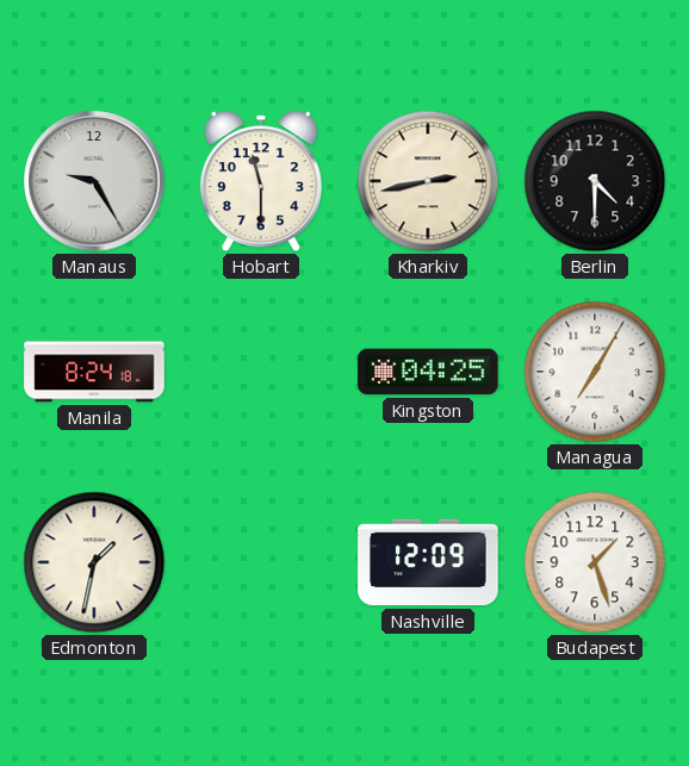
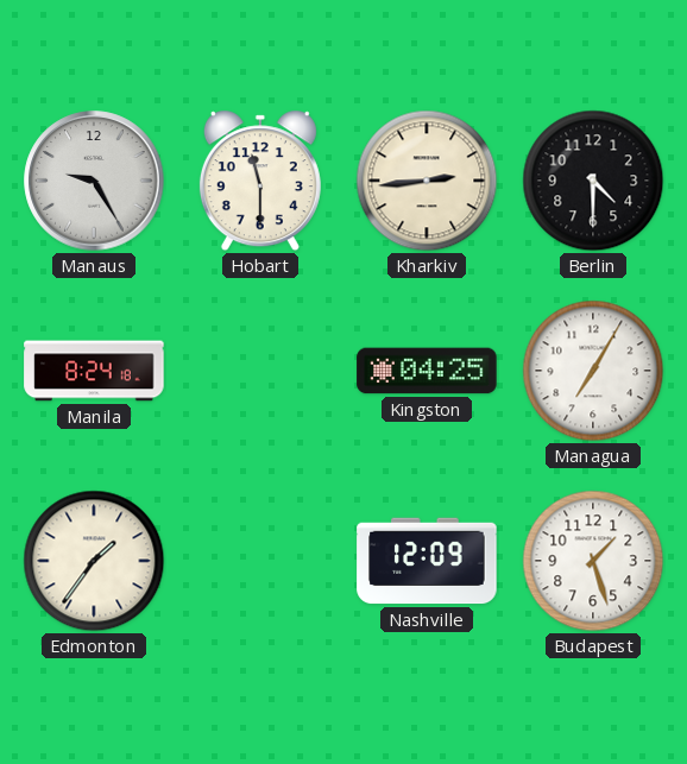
Kharkiv: 2:43 -> 2:44
Edmonton: 1:32 -> 1:36
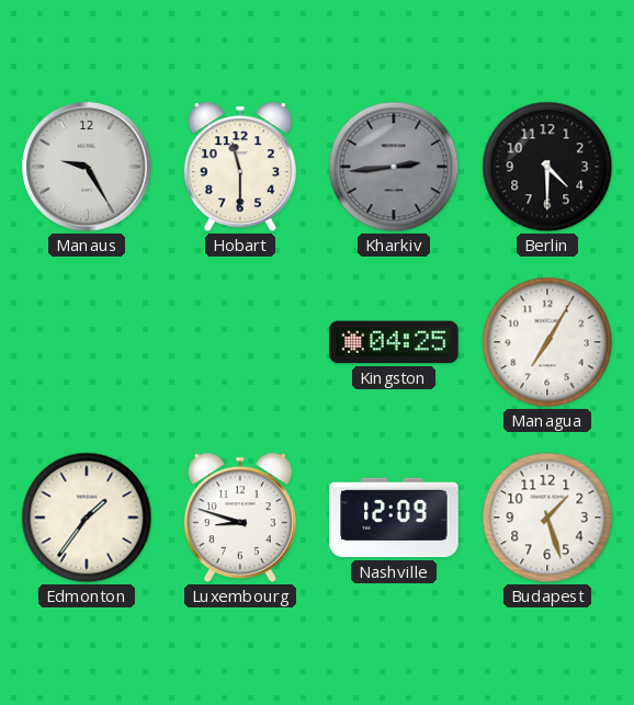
Kharkiv dial: cream -> grey
Manila: 8:24 -> none
Luxembourg: none -> 8:48
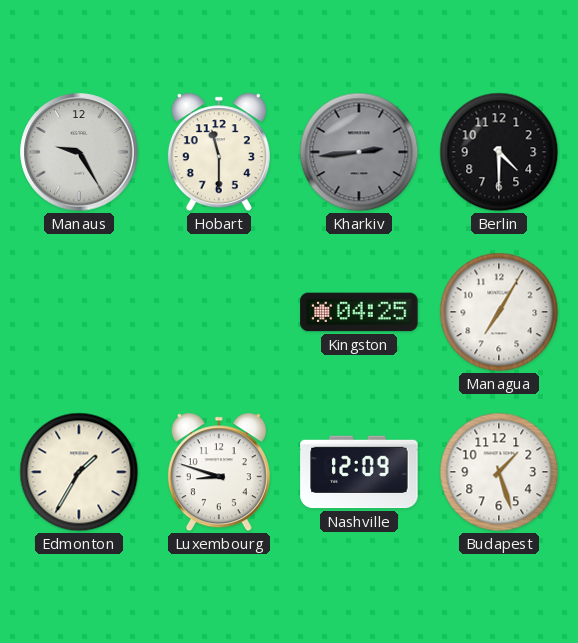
Edmonton: 1:36 -> 1:35
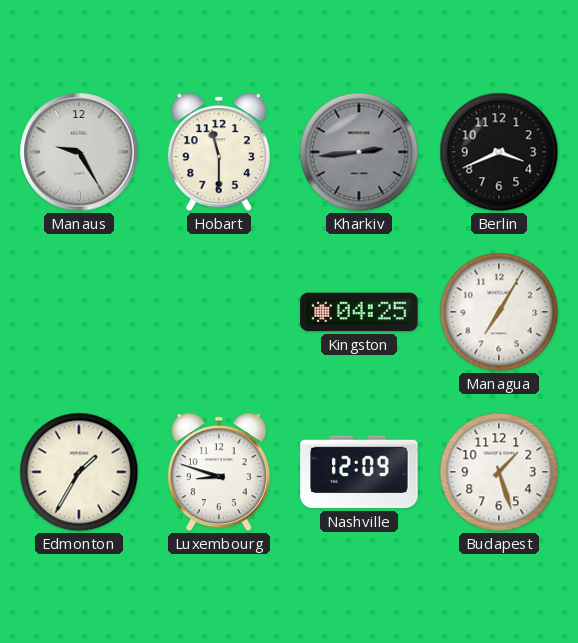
Berlin: 4:30 -> 3:41
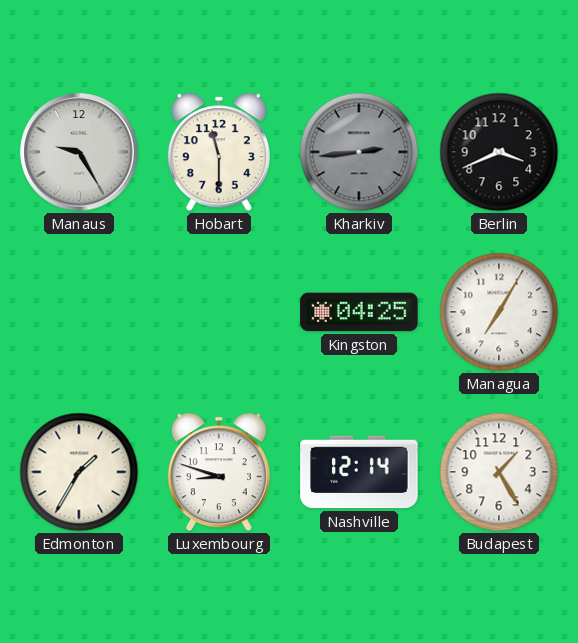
Nashville: 12:09 -> 12:14
Budapest: 1:27 -> 1:25
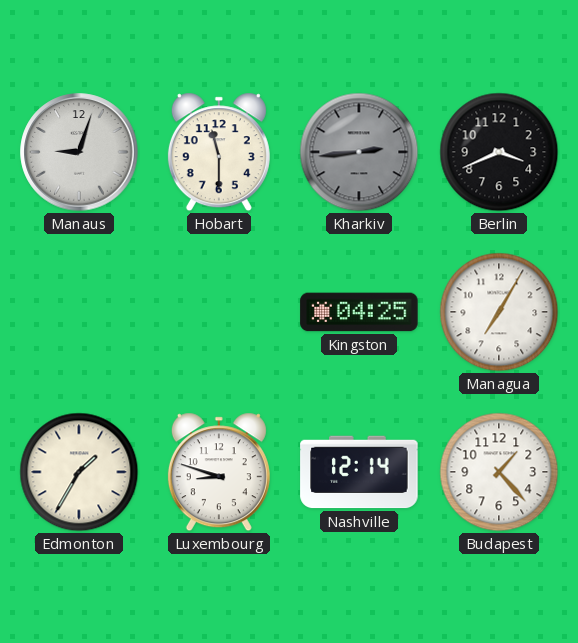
Manaus: 9:25 -> 9:03
Budapest: 1:25 -> 1:23
